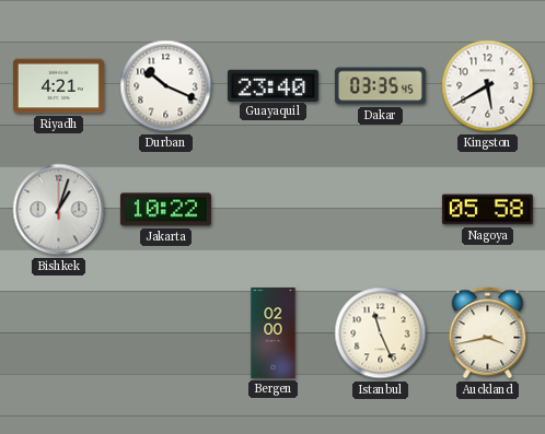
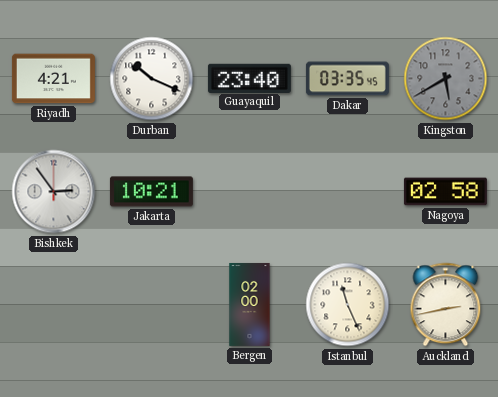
Kingston dial: white -> grey
Bishkek: 1:03 -> 2:54
Jakarta: 10:22 -> 10:21
Nagoya: 05:58 -> 02:58
Auckland: 3:43 -> 2:43
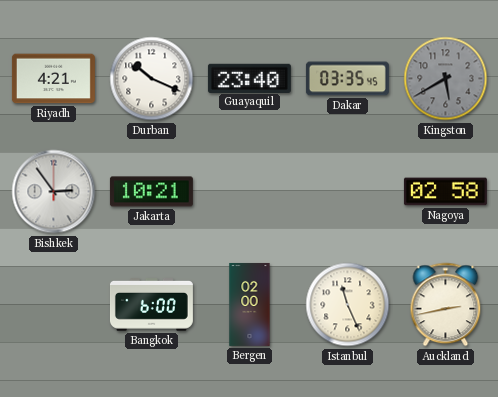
Bangkok: none -> 6:00
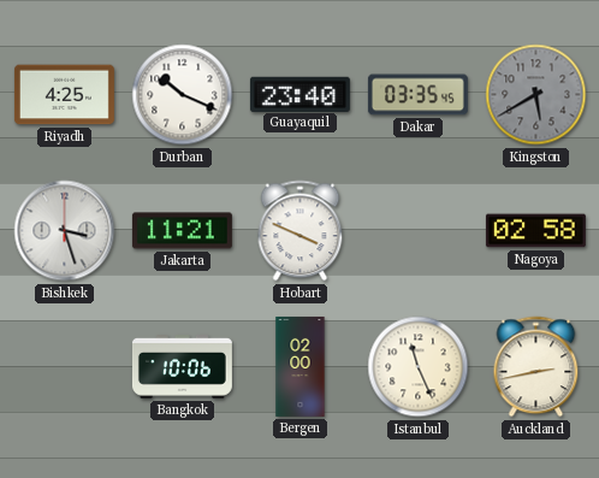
Riyadh: 4:21 -> 4:25
Bishkek: 2:54 -> 3:27
Jakarta: 10:21 -> 11:21
Hobart: none -> 3:49
Bangkok: 6:00 -> 10:06
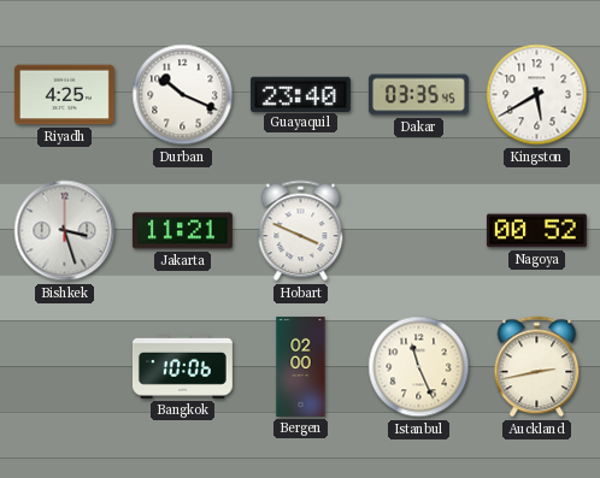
Kingston dial: grey -> white
Nagoya: 02:58 -> 00:52
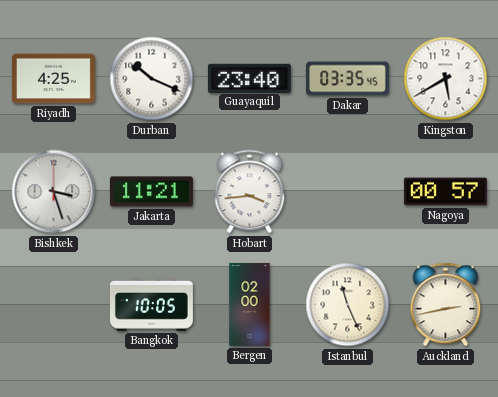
Hobart: 3:49 -> 3:44
Nagoya: 00:52 -> 00:57
Bangkok: 10:06 -> 10:05
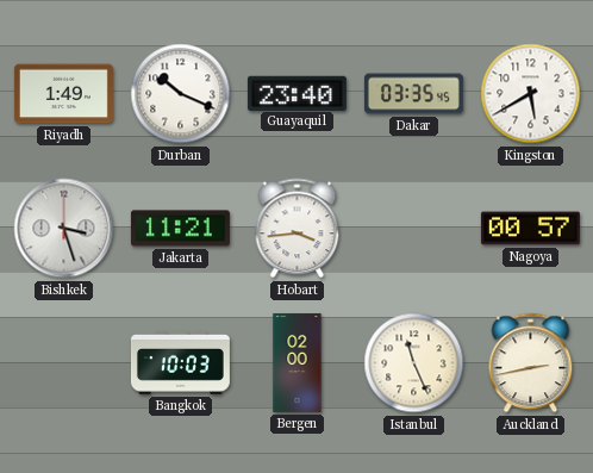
Riyadh: 4:25 -> 1:49
Bangkok: 10:05 -> 10:03
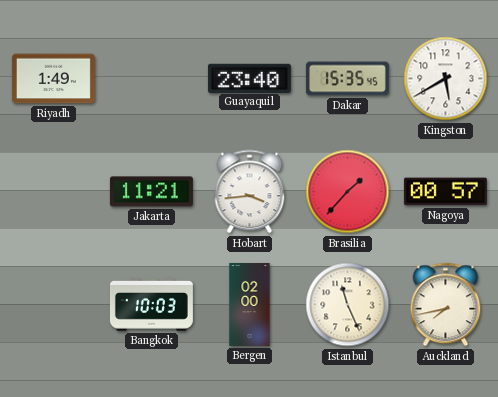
Durban: 10:19 -> none
Dakar: 03:35 -> 15:35
Bishkek: 3:27 -> none
Brasilia: none -> 1:37
Auckland: 2:43 -> 7:43
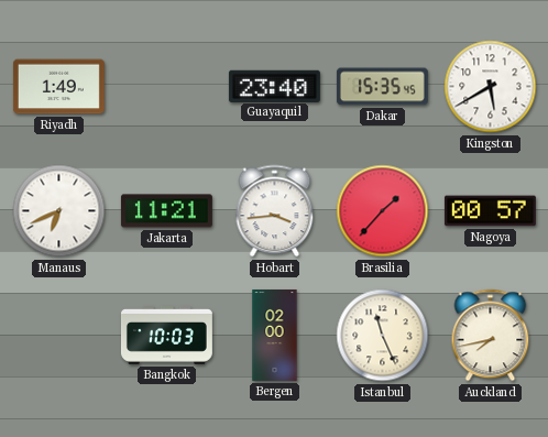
Manaus: none -> 6:41
